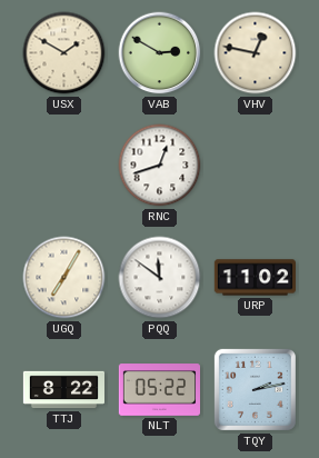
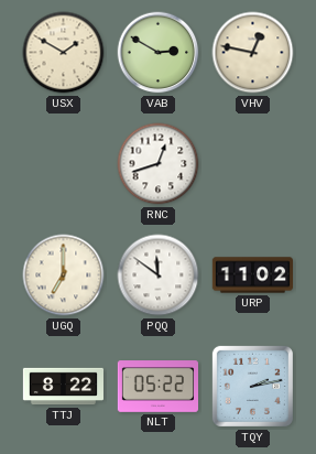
UGQ: 7:05 -> 7:00
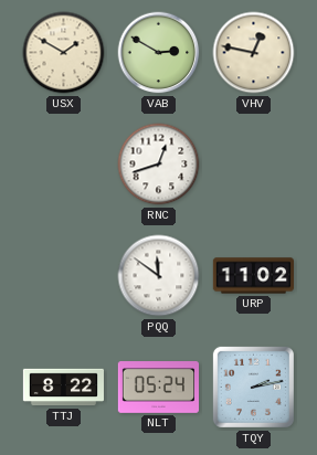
UGQ: 7:00 -> none
NLT: 05:22 -> 05:24
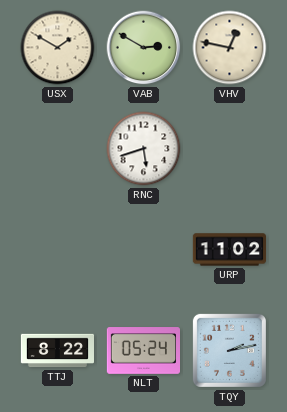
RNC: 12:42 -> 5:42
PQQ: 11:51 -> none
